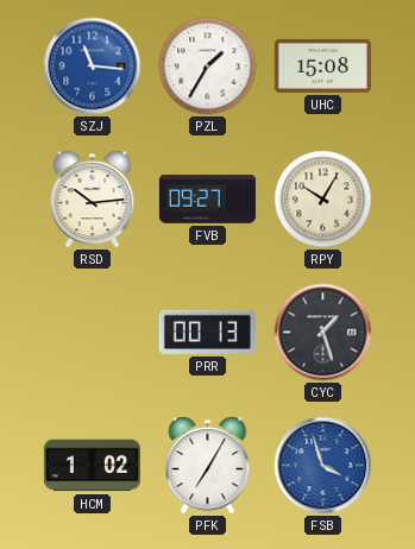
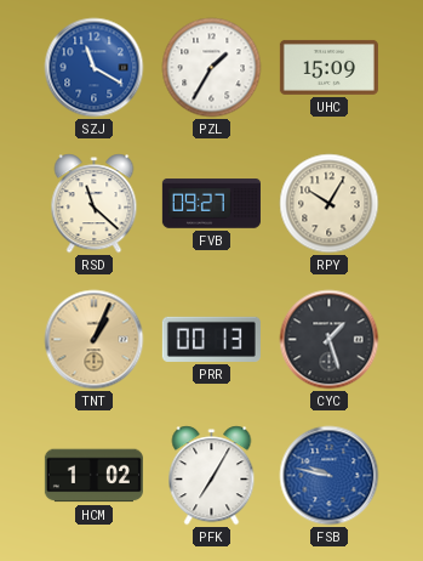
SZJ: 11:16 -> 11:20
UHC: 15:08 -> 15:09
RSD: 10:14 -> 11:22
TNT: none -> 1:04
FSB: 3:57 -> 9:47
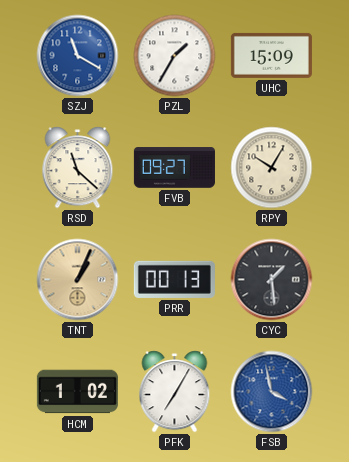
CYC: 1:27 -> 1:29
FSB: 9:47 -> 3:58
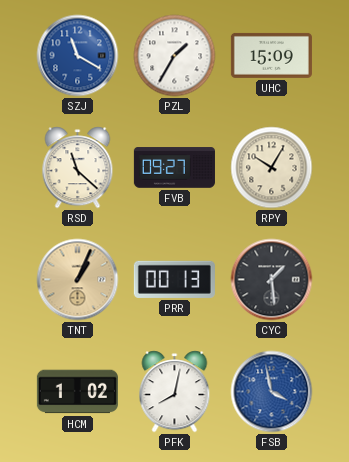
PFK: 7:05 -> 8:02
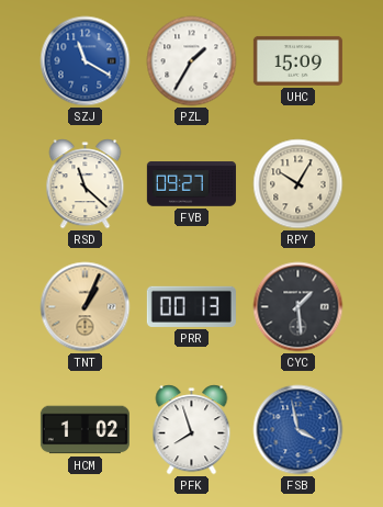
PFK: 8:02 -> 7:57
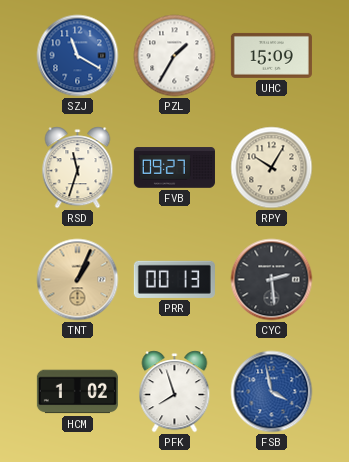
RSD: 11:22 -> 11:33
CYC: 1:29 -> 2:29
